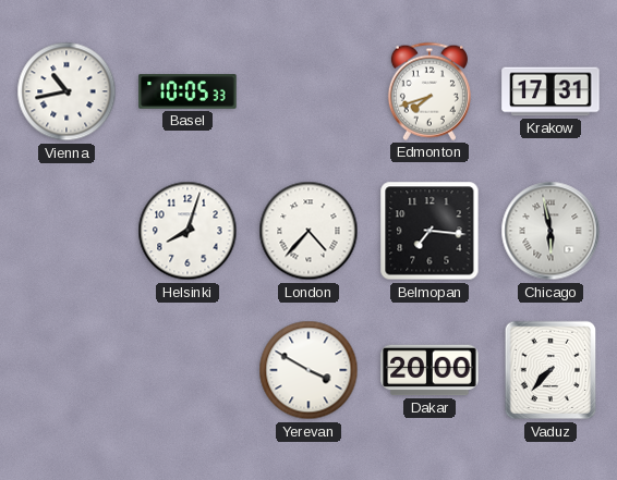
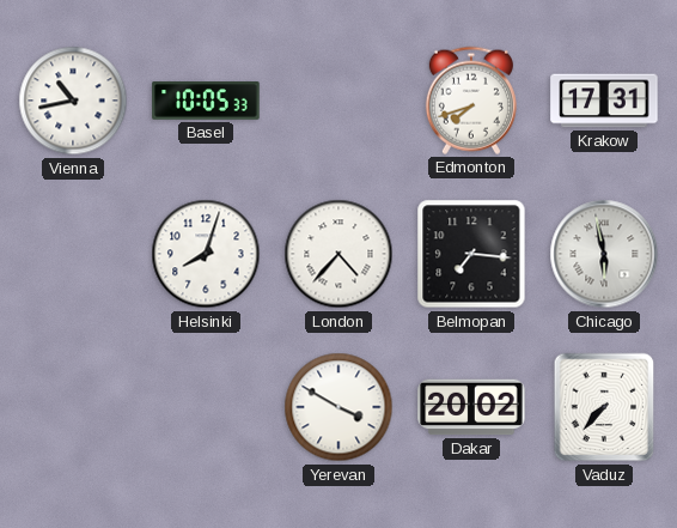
Dakar: 20:00 -> 20:02
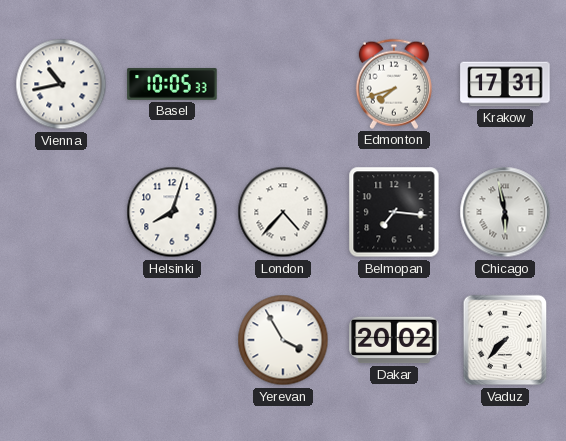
Yerevan: 3:50 -> 3:55
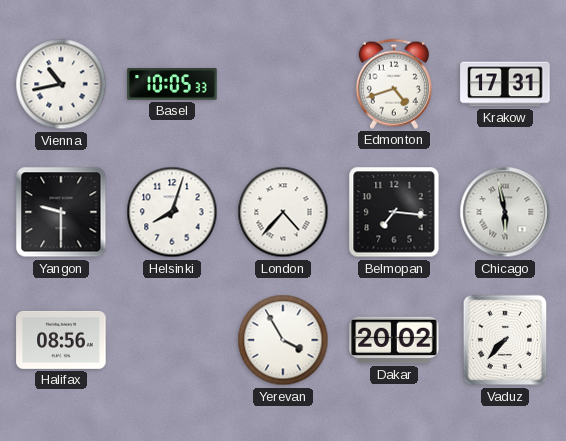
Edmonton: 7:42 -> 4:42
Yangon: none -> 9:30
Halifax: none -> 08:56
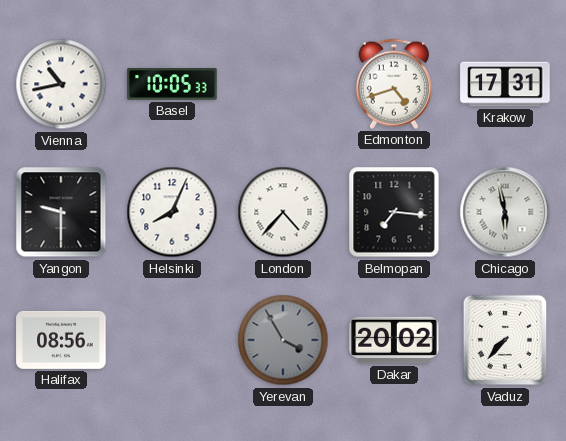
Helsinki: 8:03 -> 8:04
Yerevan dial: white -> grey
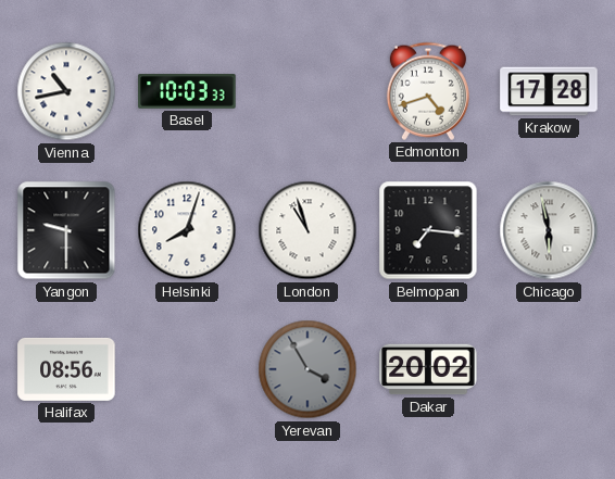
Basel: 10:05 -> 10:03
Krakow: 17:31 -> 17:28
Helsinki: 8:04 -> 8:03
London: 4:37 -> 10:57
Vaduz: 7:37 -> none
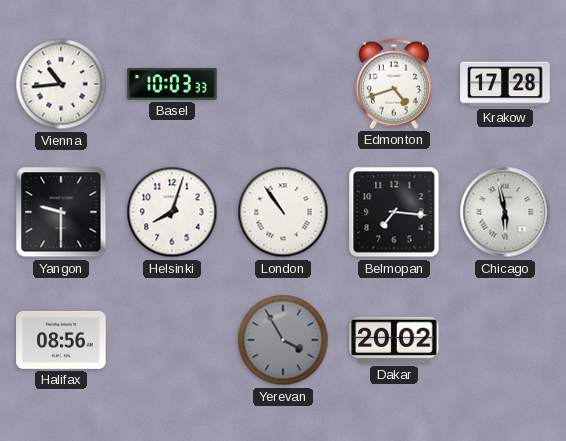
Vienna: 10:43 -> 10:44
London: 10:57 -> 10:54
